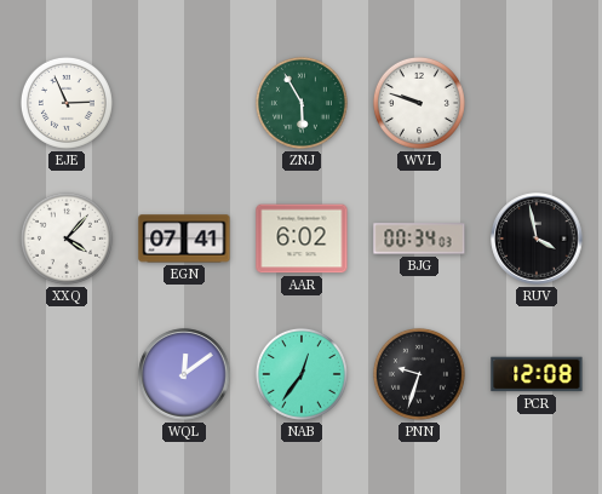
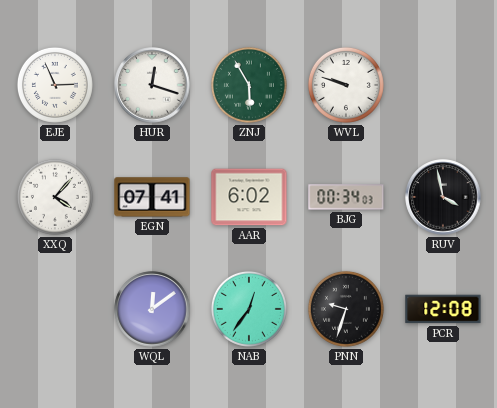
HUR: none -> 12:18
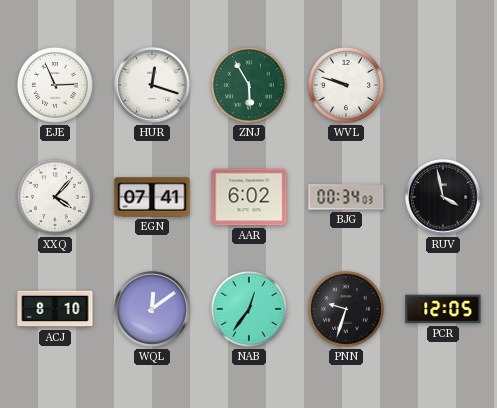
ACJ: none -> 8:10
PCR: 12:08 -> 12:05
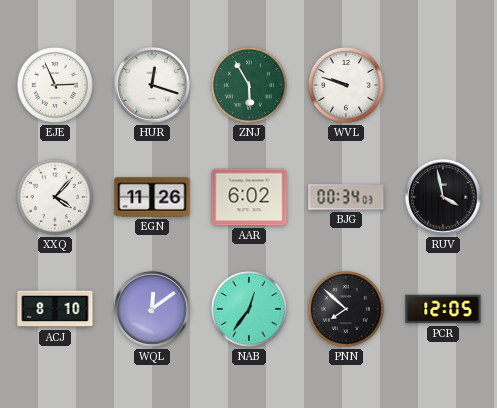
EGN: 07:41 -> 11:26
PNN: 9:33 -> 7:52
